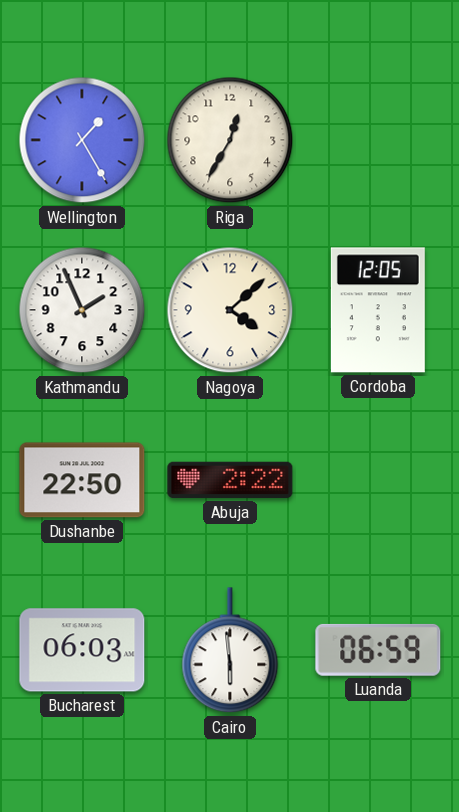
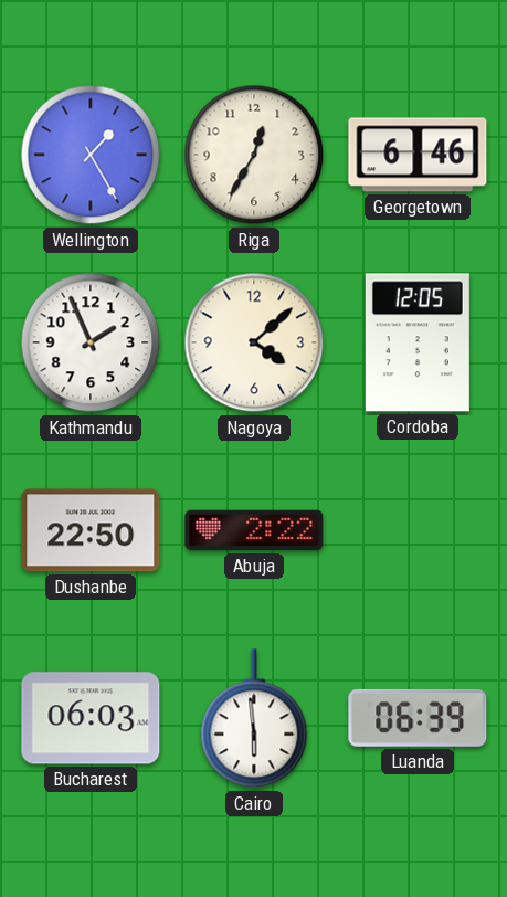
Georgetown: none -> 6:46
Luanda: 06:59 -> 06:39
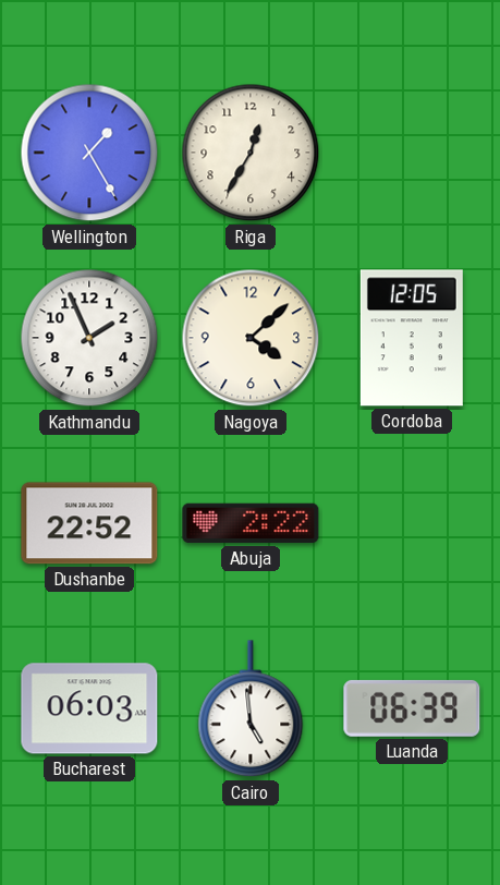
Georgetown: 6:46 -> none
Dushanbe: 22:50 -> 22:52
Cairo: 5:59 -> 4:59
